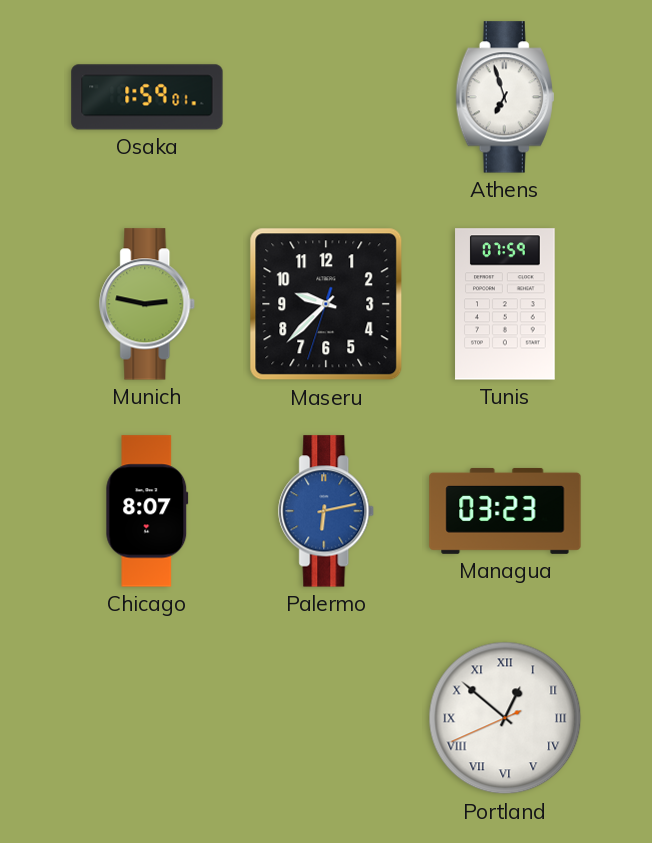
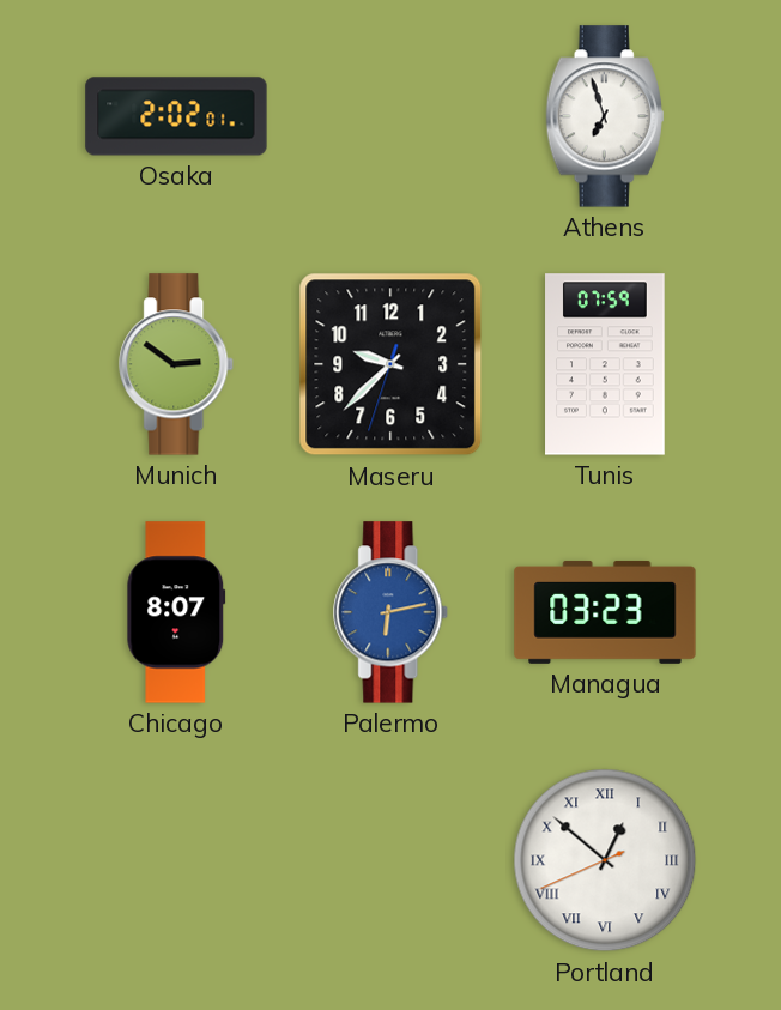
Osaka: 1:59 -> 2:02
Munich: 2:47 -> 2:51
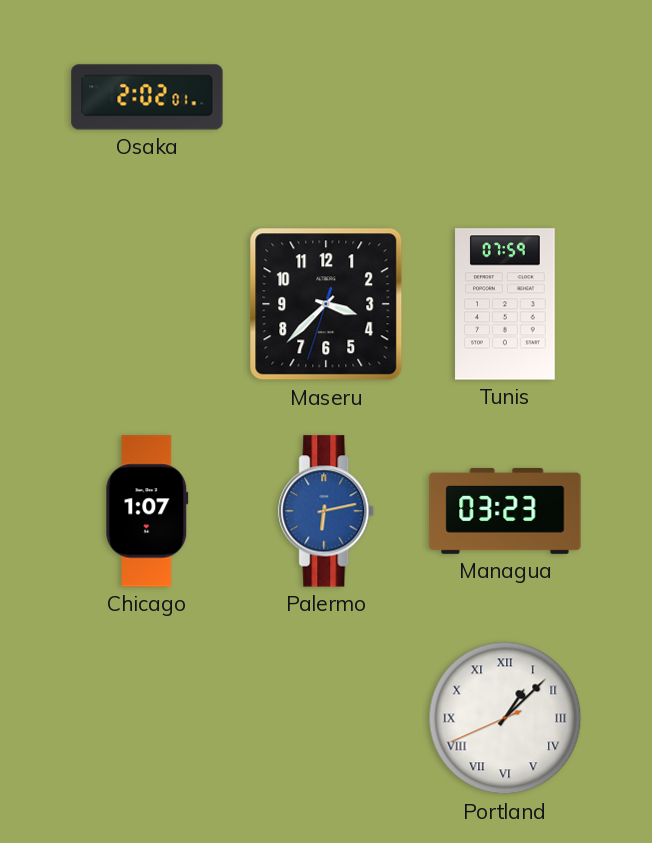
Athens: 6:57 -> none
Munich: 2:51 -> none
Maseru: 9:37 -> 3:37
Chicago: 8:07 -> 1:07
Portland: 12:51 -> 1:07
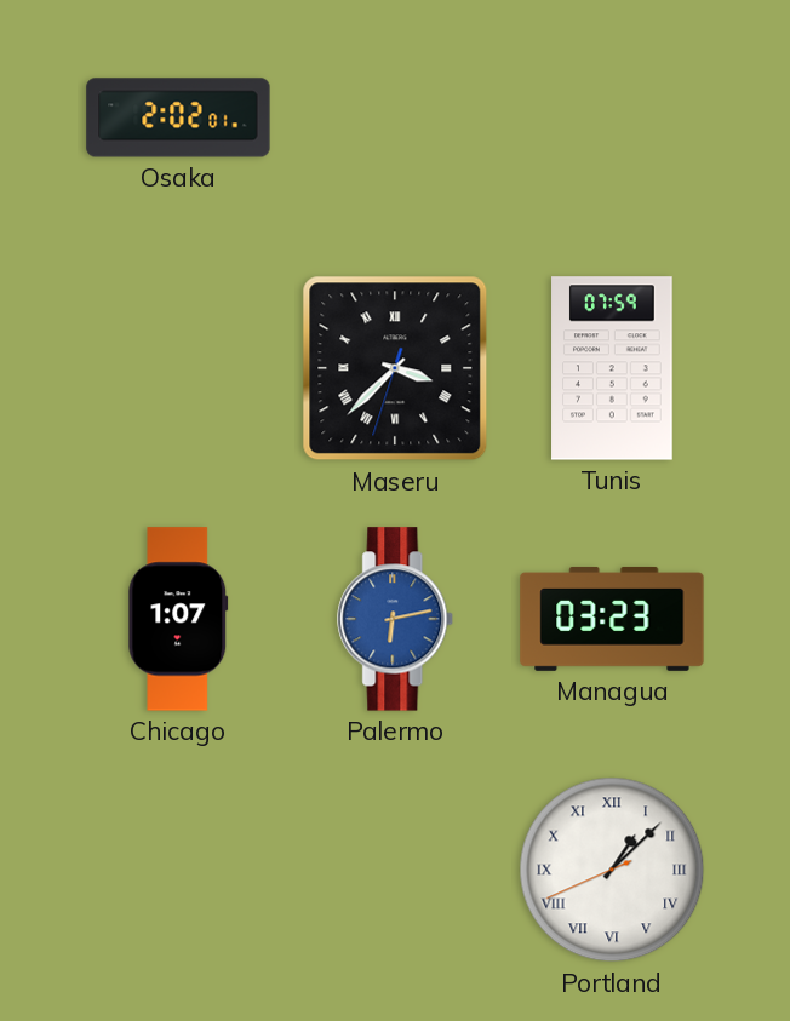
Maseru numerals: Arabic -> Roman
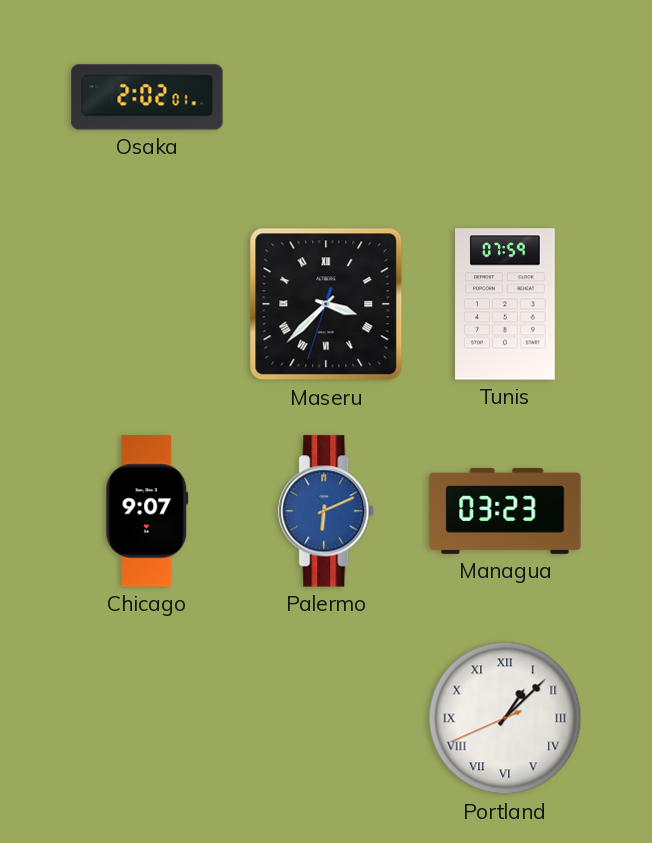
Chicago: 1:07 -> 9:07
Palermo: 6:13 -> 6:11
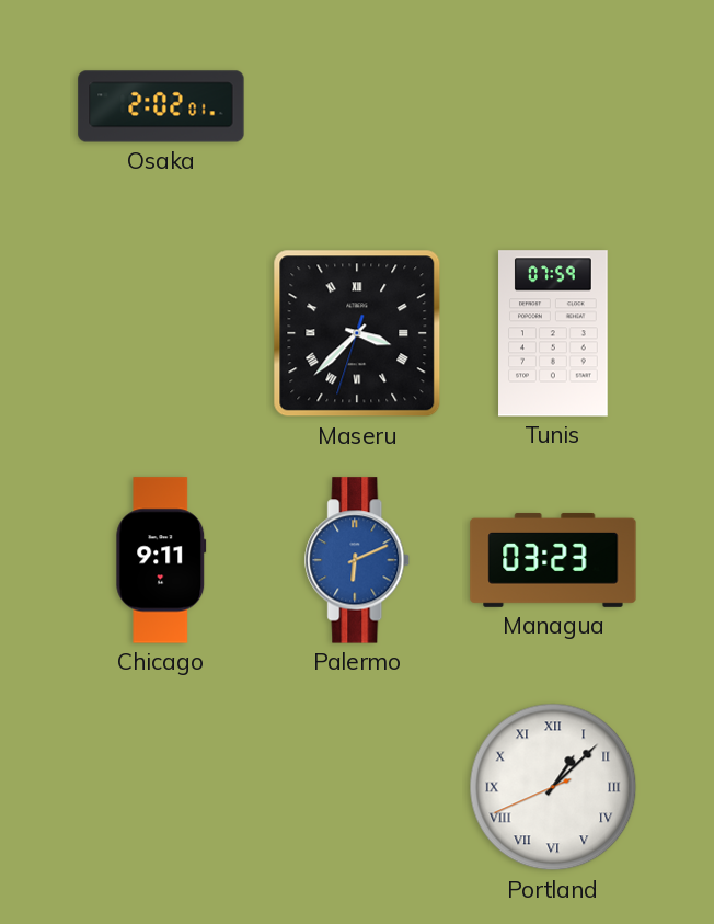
Chicago: 9:07 -> 9:11
